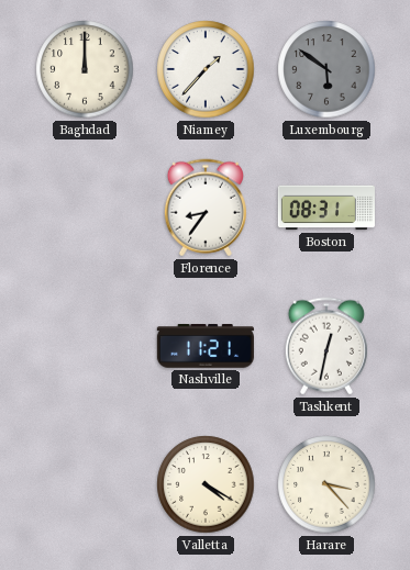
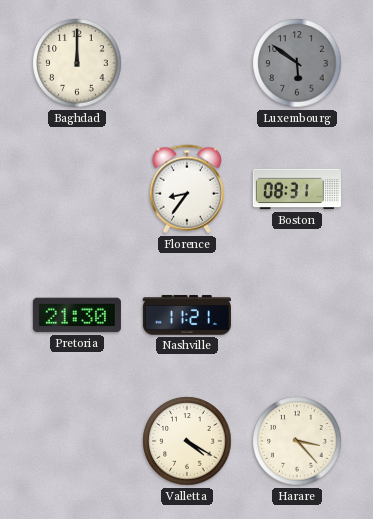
Niamey: 1:37 -> none
Pretoria: none -> 21:30
Tashkent: 12:32 -> none
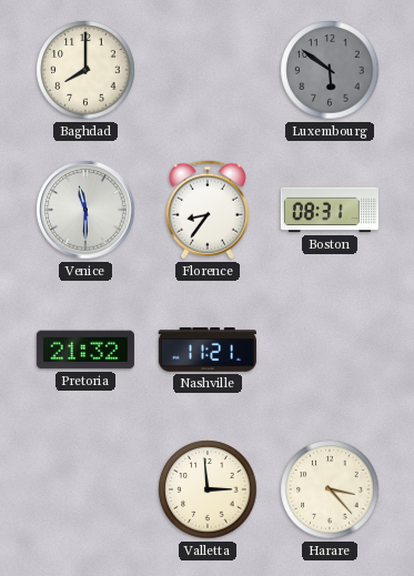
Baghdad: 12:00 -> 8:00
Venice: none -> 11:30
Pretoria: 21:30 -> 21:32
Valletta: 4:20 -> 2:59
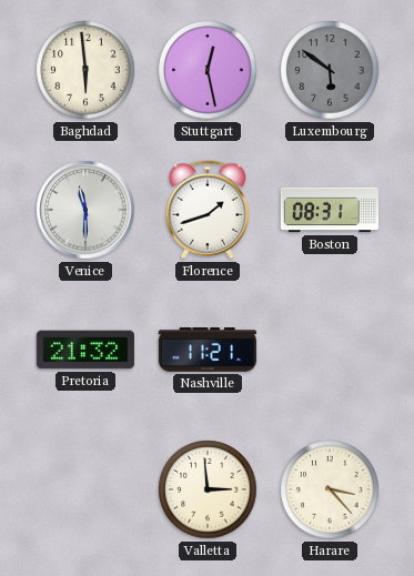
Baghdad: 8:00 -> 5:59
Stuttgart: none -> 12:28
Florence: 8:36 -> 1:42
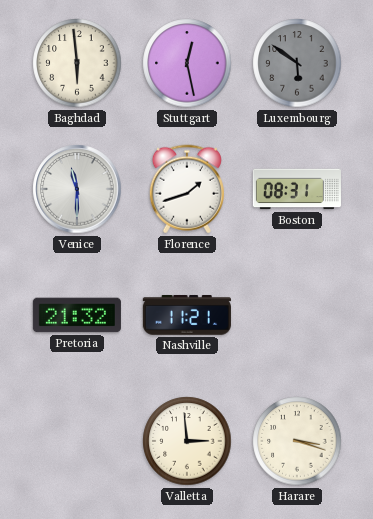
Harare: 3:23 -> 3:18
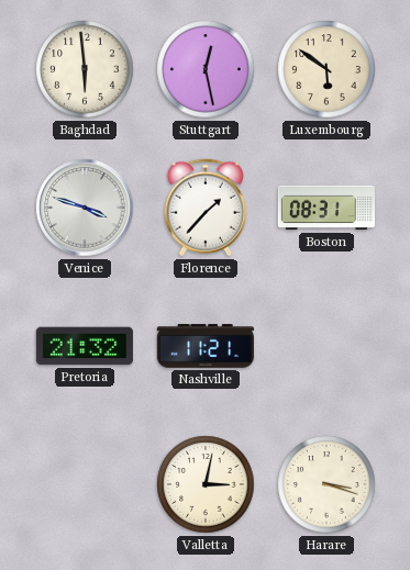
Luxembourg dial: grey -> cream
Venice: 11:30 -> 3:48
Florence: 1:42 -> 1:37
Valletta: 2:59 -> 3:02
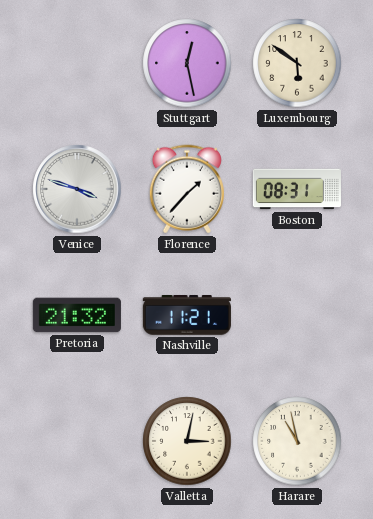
Baghdad: 5:59 -> none
Harare: 3:18 -> 10:58
